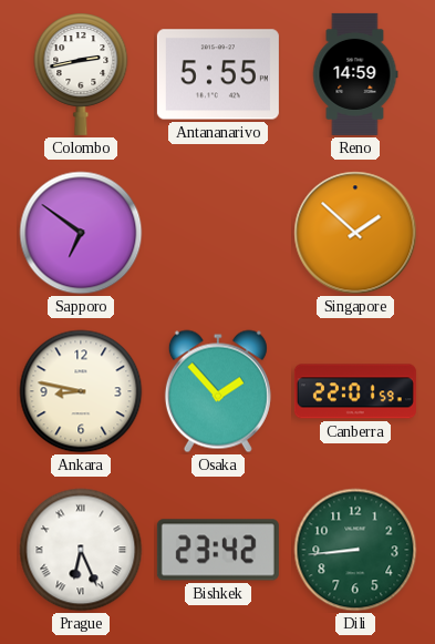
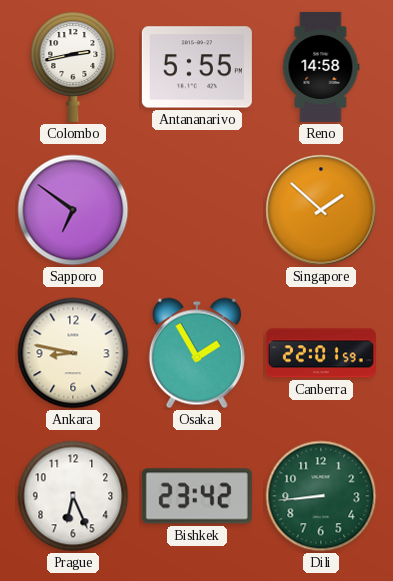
Reno: 14:59 -> 14:58
Osaka: 1:53 -> 1:55
Prague numerals: Roman -> Arabic
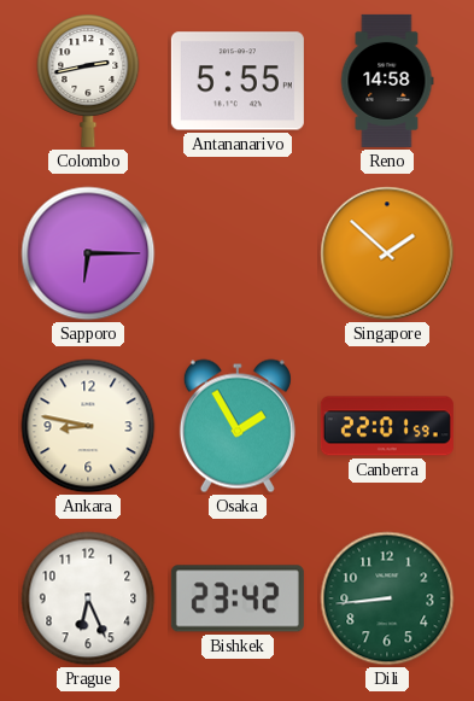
Sapporo: 6:51 -> 6:15
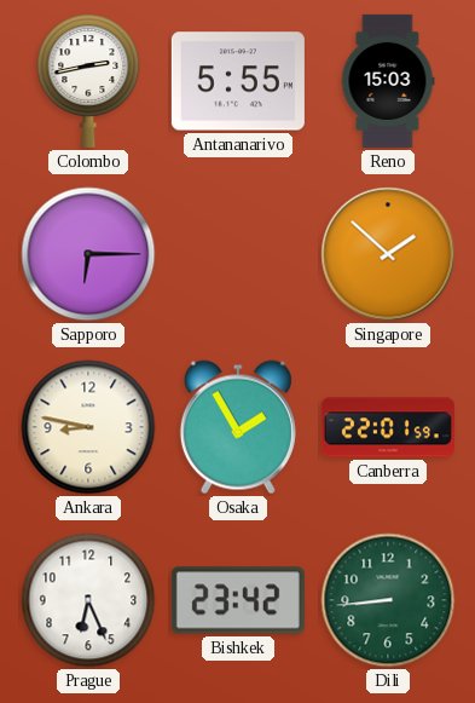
Reno: 14:58 -> 15:03
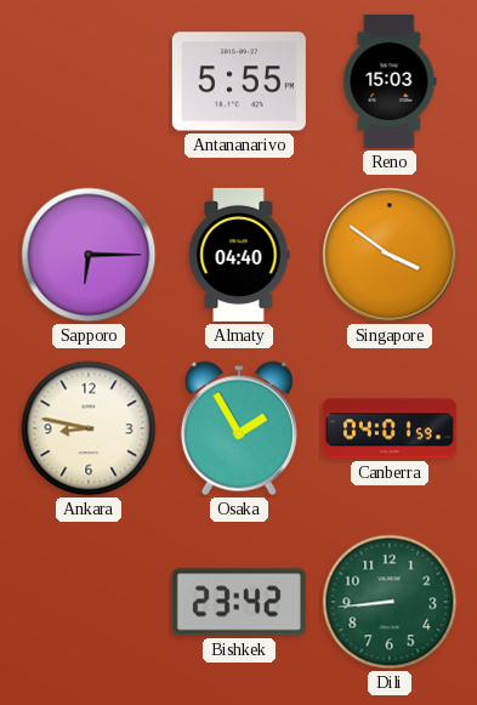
Colombo: 2:43 -> none
Almaty: none -> 04:40
Singapore: 1:52 -> 3:51
Canberra: 22:01 -> 04:01
Prague: 6:26 -> none
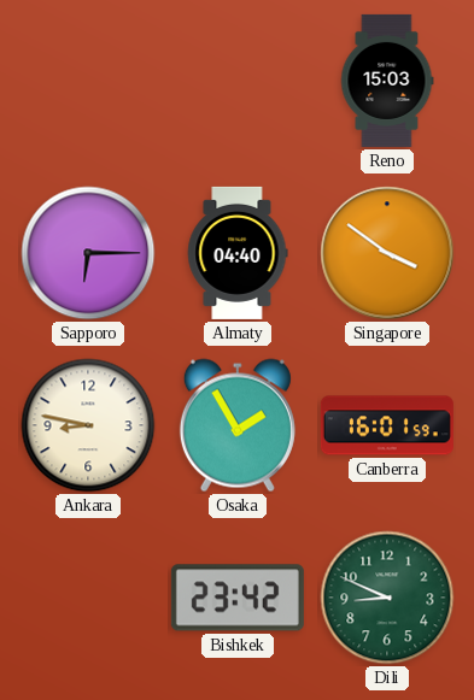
Antananarivo: 5:55 -> none
Canberra: 04:01 -> 16:01
Dili: 8:44 -> 8:49
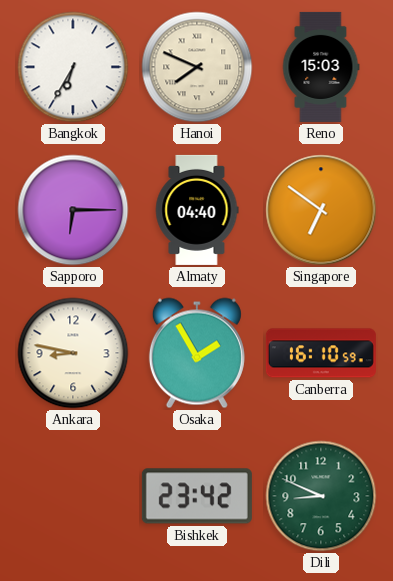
Bangkok: none -> 6:35
Hanoi: none -> 7:49
Singapore: 3:51 -> 6:51
Canberra: 16:01 -> 16:10
